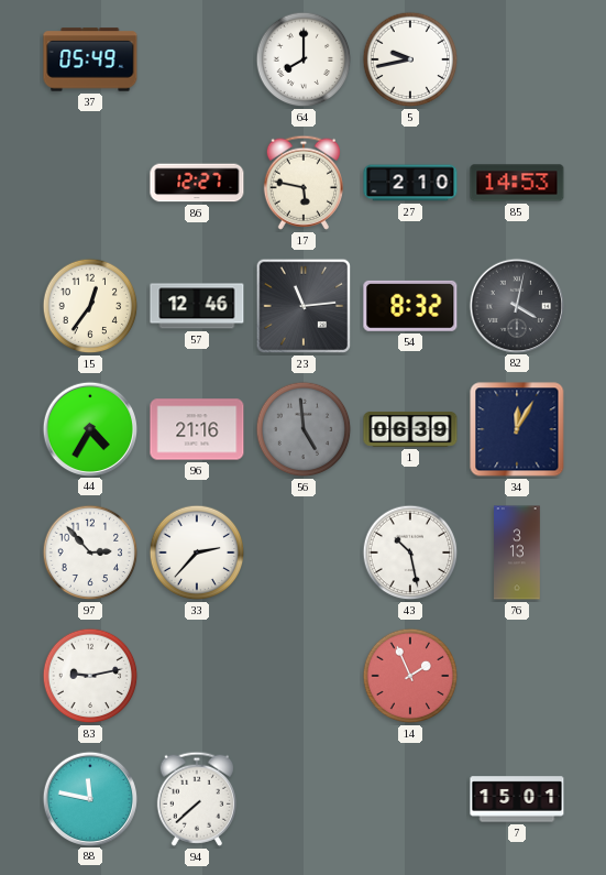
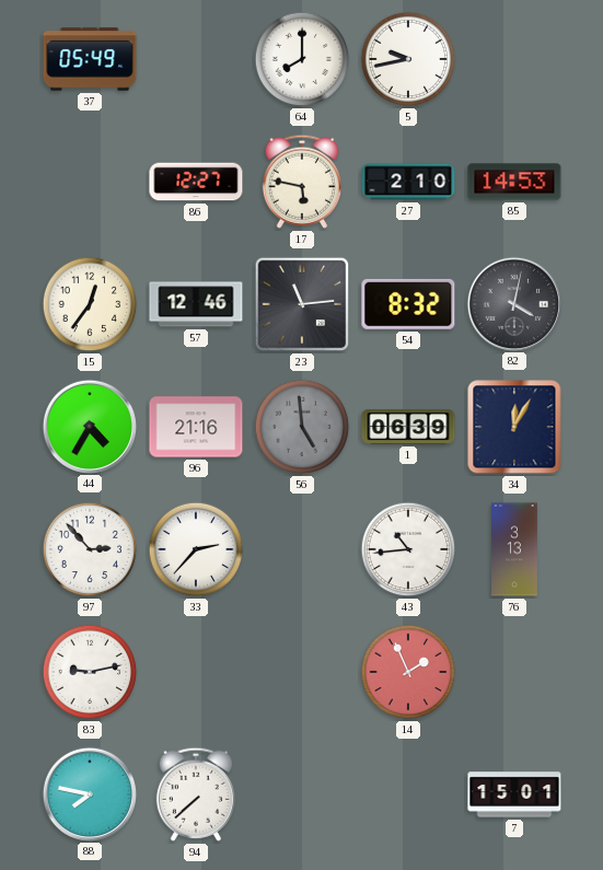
43: 10:28 -> 10:44
88: 11:47 -> 7:47
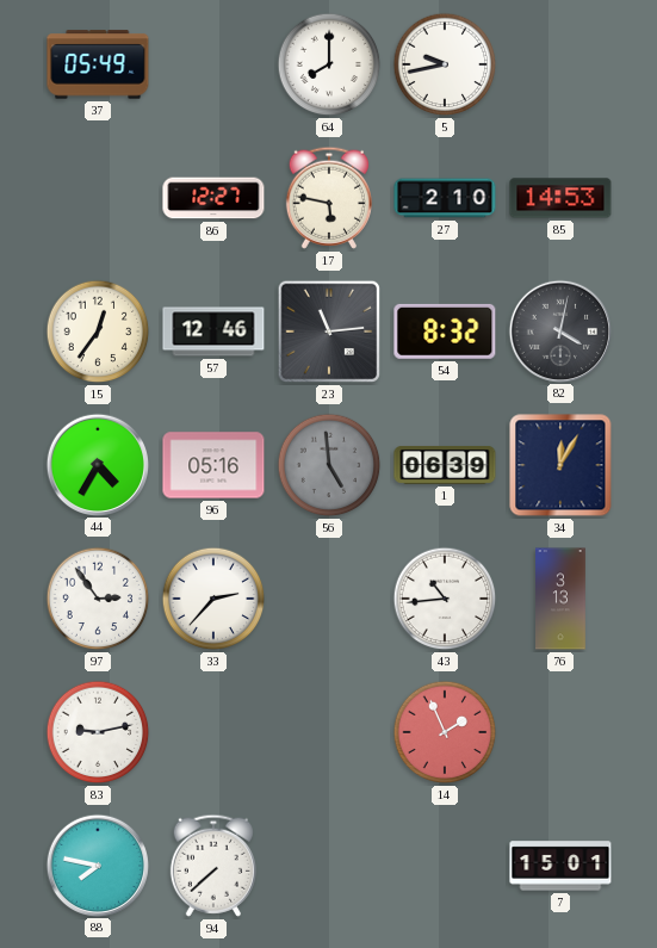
96: 21:16 -> 05:16
97: 2:53 -> 2:54
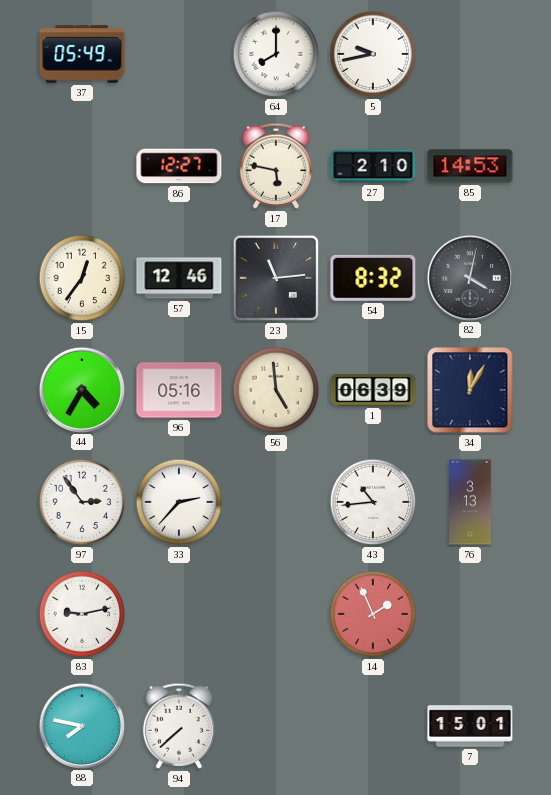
56 dial: grey -> cream
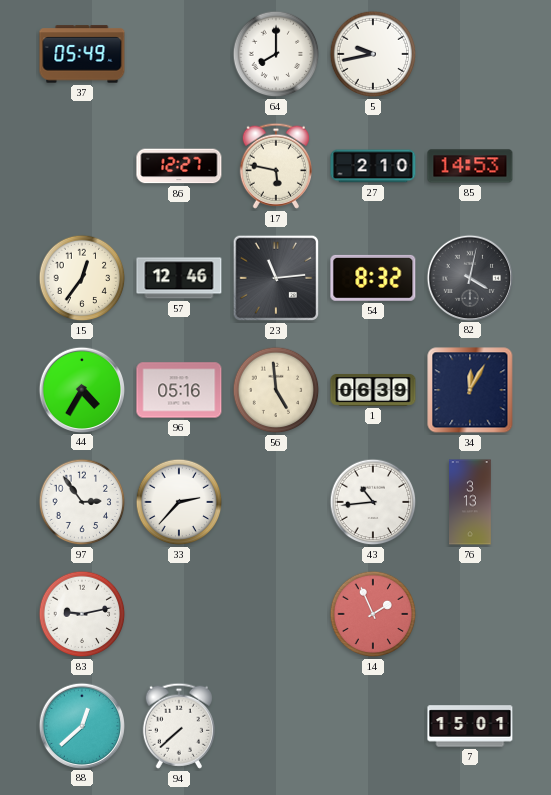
88: 7:47 -> 12:38
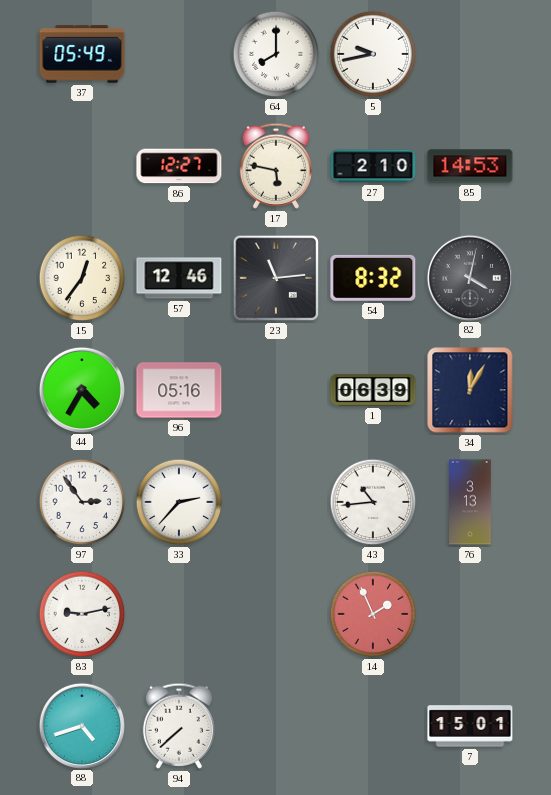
56: 4:59 -> none
88: 12:38 -> 4:42
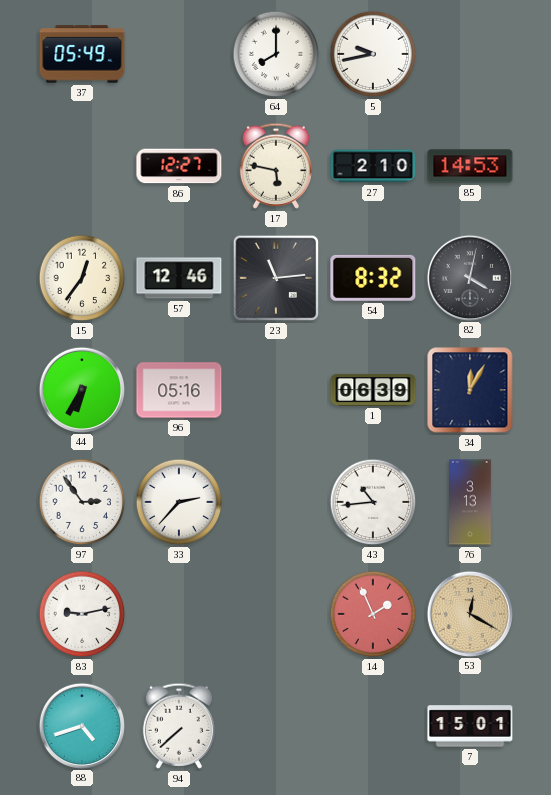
44: 4:35 -> 6:35
53: none -> 12:20
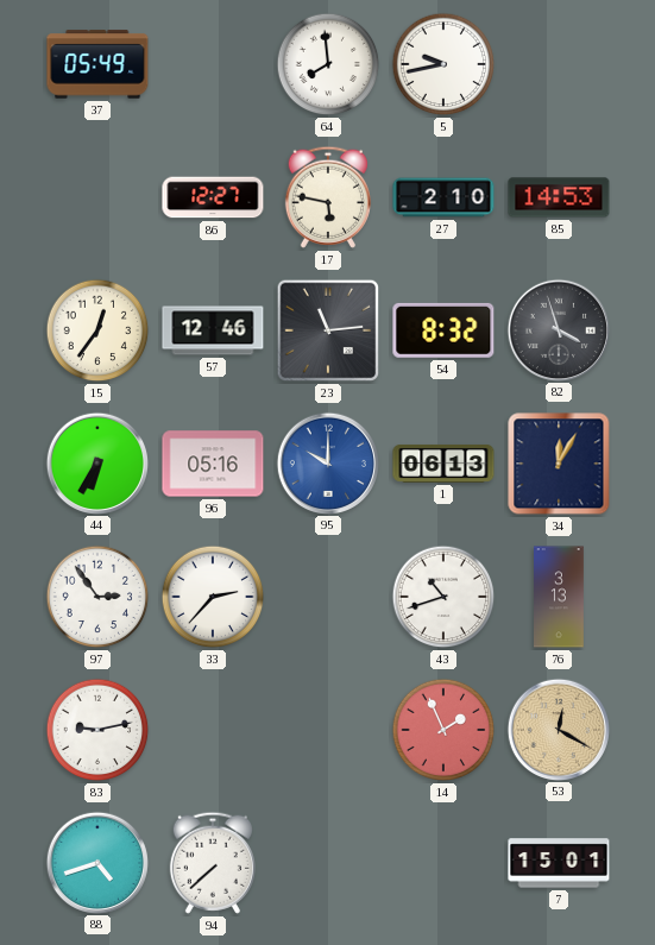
64: 8:00 -> 7:59
82: 4:02 -> 3:57
95: none -> 10:00
1: 06:39 -> 06:13
43: 10:44 -> 10:42
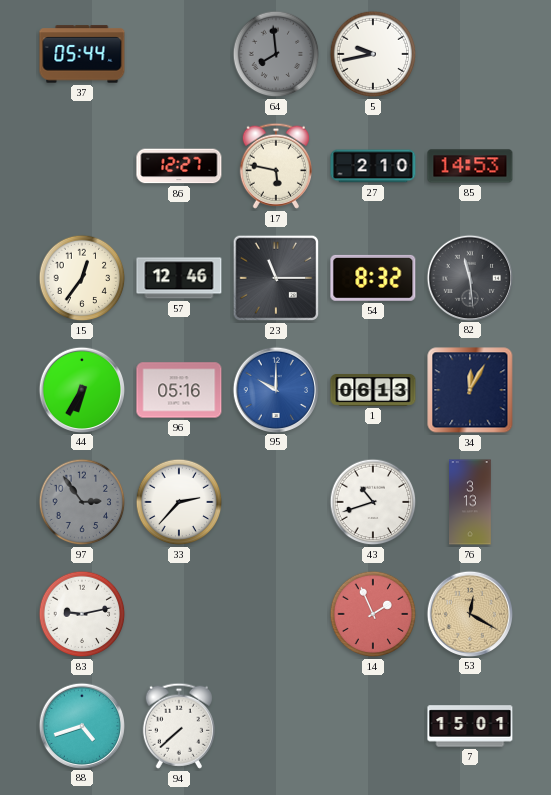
37: 05:49 -> 05:44
64 dial: white -> grey
23: 11:14 -> 11:15
82: 3:57 -> 11:29
97 dial: white -> grey
